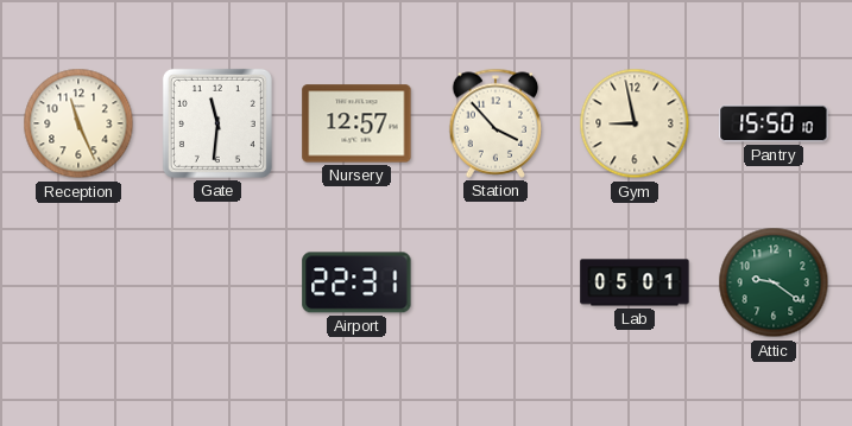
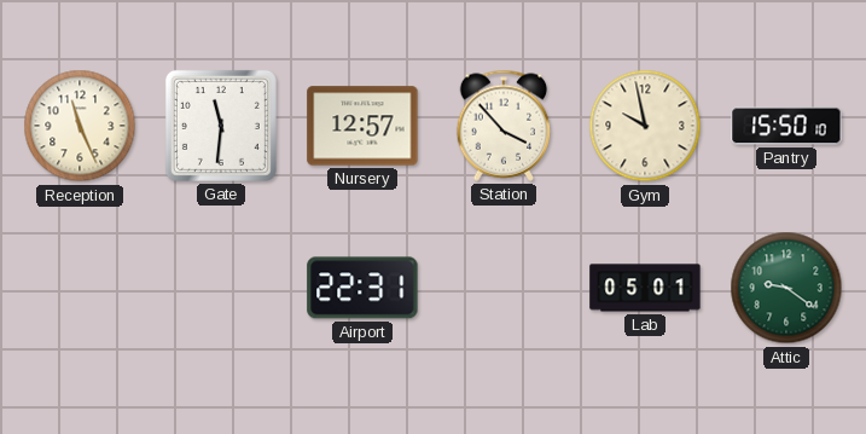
Gym: 8:58 -> 9:58
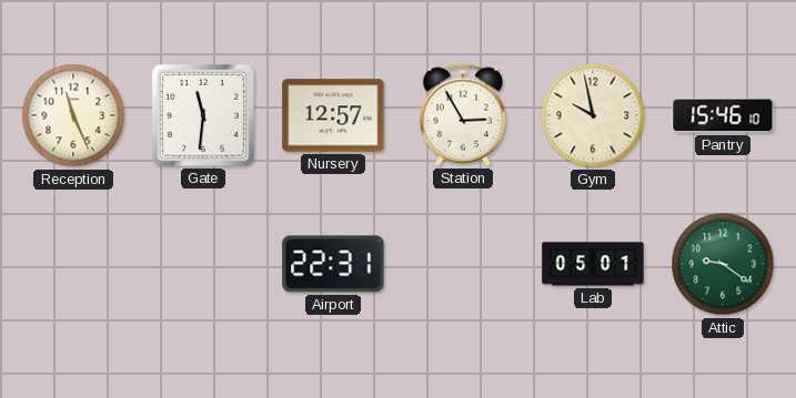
Station: 3:53 -> 2:55
Pantry: 15:50 -> 15:46
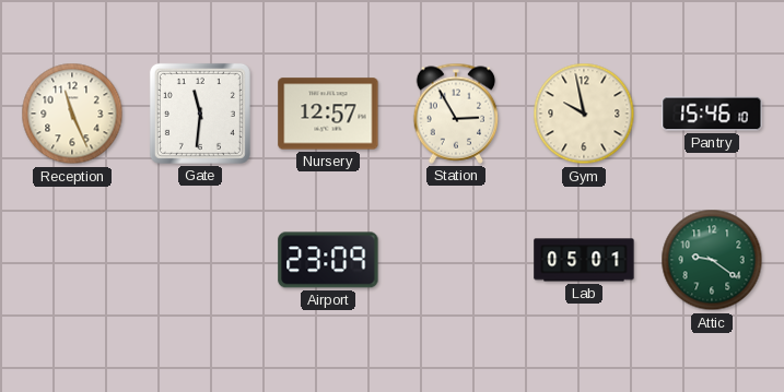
Airport: 22:31 -> 23:09
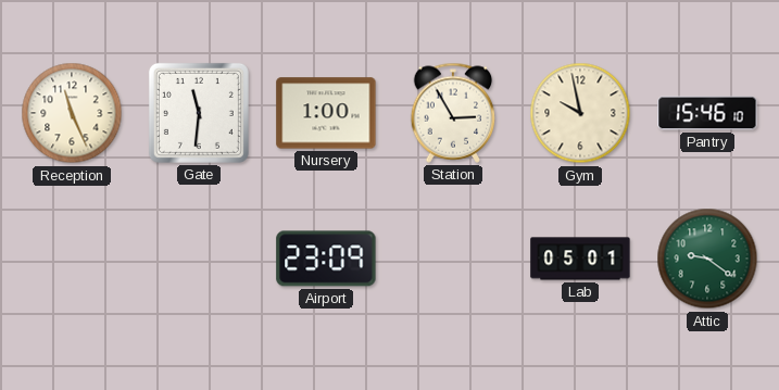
Nursery: 12:57 -> 1:00
